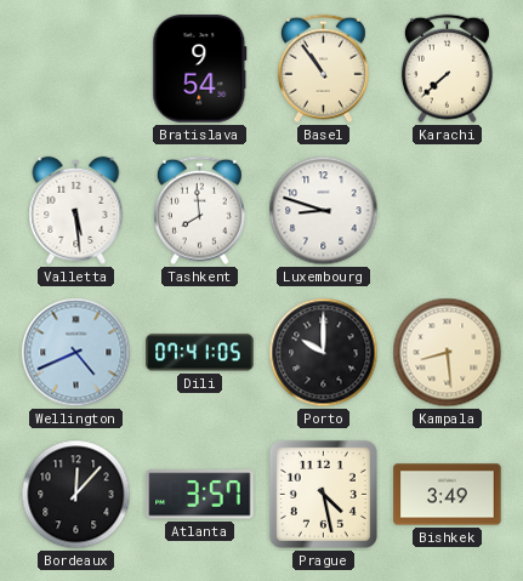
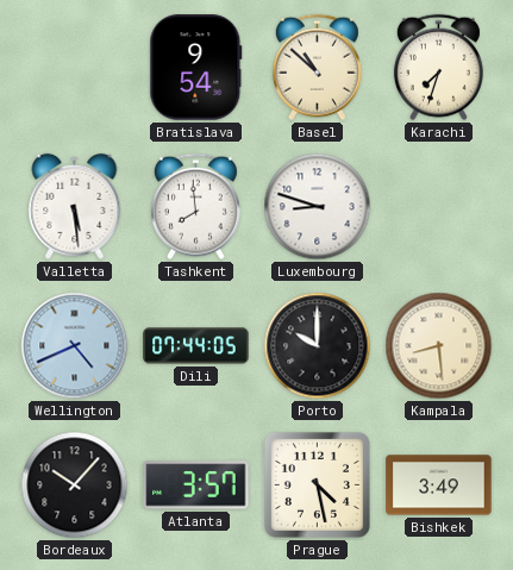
Basel: 10:54 -> 10:52
Karachi: 7:38 -> 7:33
Dili: 07:41 -> 07:44
Bordeaux: 12:07 -> 10:07
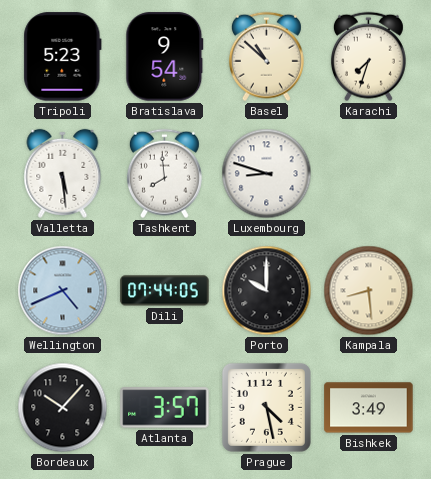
Tripoli: none -> 5:23
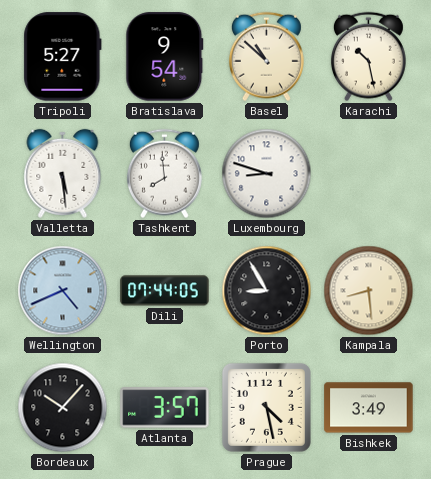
Tripoli: 5:23 -> 5:27
Karachi: 7:33 -> 10:28
Porto: 10:00 -> 8:55
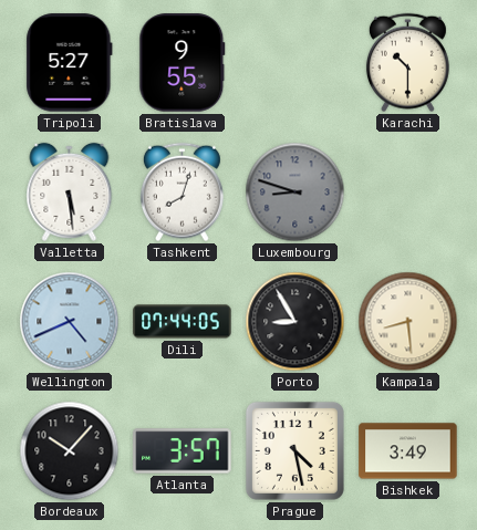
Bratislava: 9:54 -> 9:55
Basel: 10:52 -> none
Karachi: 10:28 -> 10:30
Tashkent: 7:59 -> 8:03
Luxembourg dial: white -> grey
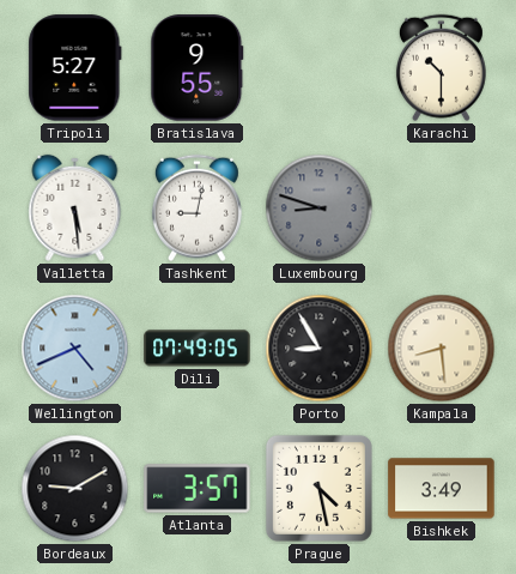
Tashkent: 8:03 -> 9:02
Dili: 07:44 -> 07:49
Bordeaux: 10:07 -> 9:10
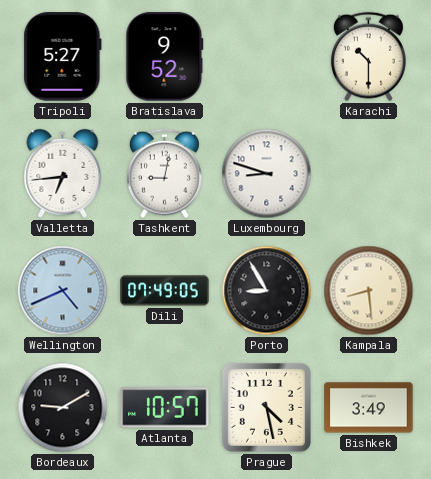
Bratislava: 9:55 -> 9:52
Valletta: 5:29 -> 6:44
Luxembourg dial: grey -> white
Atlanta: 3:57 -> 10:57
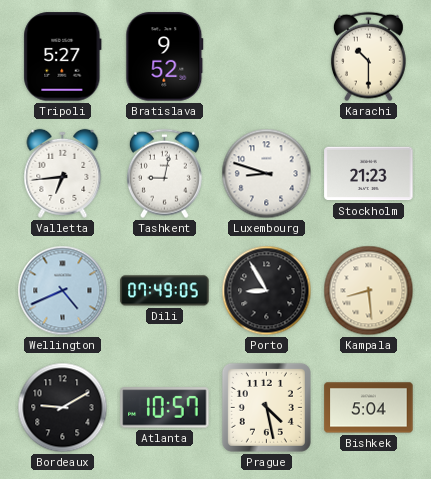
Stockholm: none -> 21:23
Bishkek: 3:49 -> 5:04
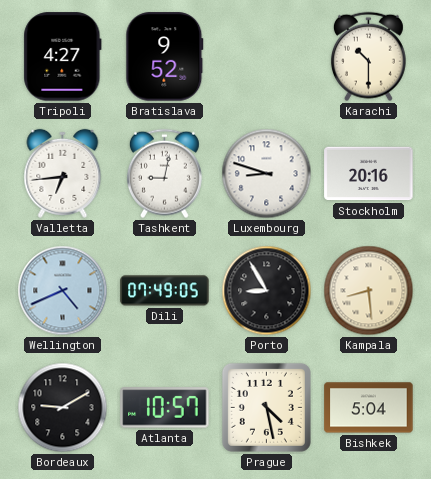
Tripoli: 5:27 -> 4:27
Stockholm: 21:23 -> 20:16
